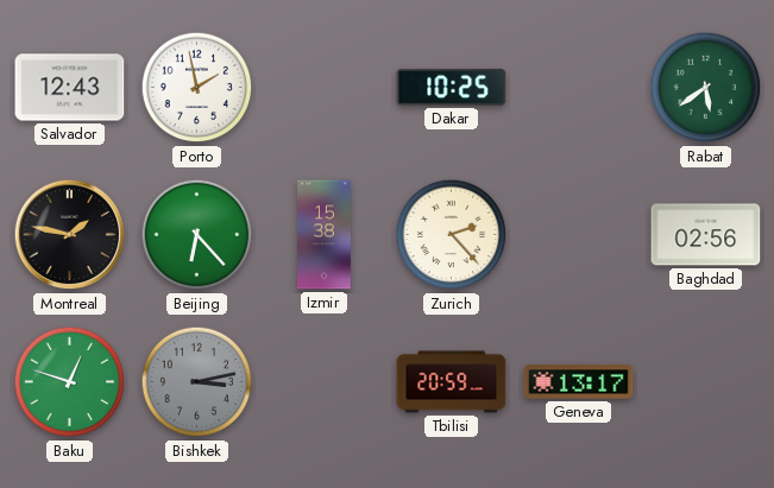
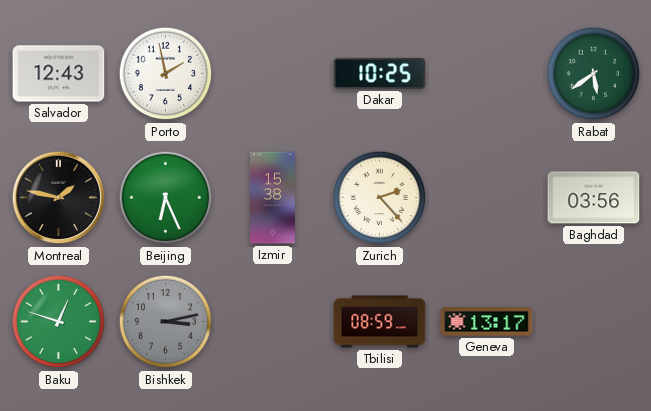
Beijing: 6:23 -> 6:26
Baghdad: 02:56 -> 03:56
Tbilisi: 20:59 -> 08:59
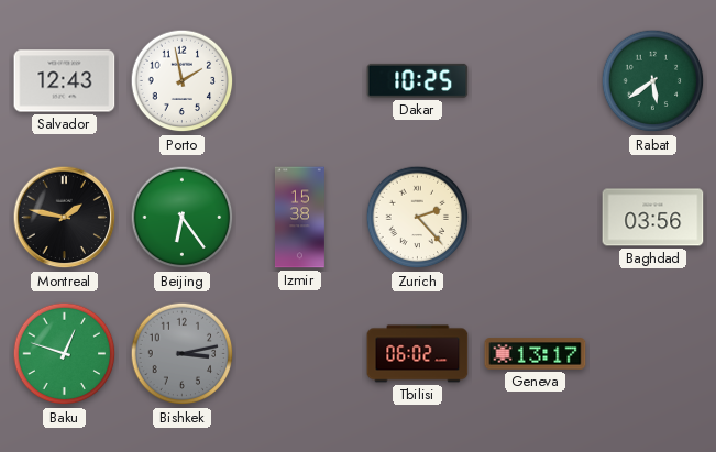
Beijing: 6:26 -> 6:24
Tbilisi: 08:59 -> 06:02
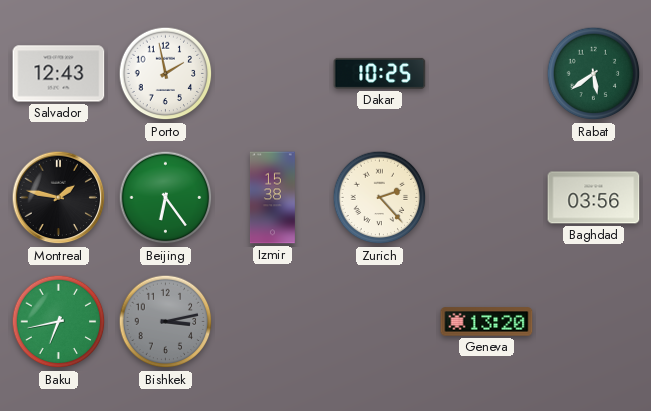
Baku: 12:48 -> 6:43
Tbilisi: 06:02 -> none
Geneva: 13:17 -> 13:20
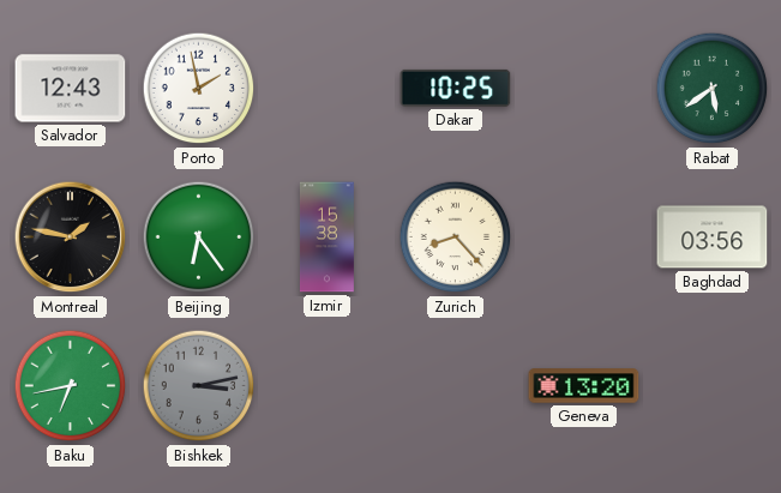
Zurich: 2:23 -> 8:23
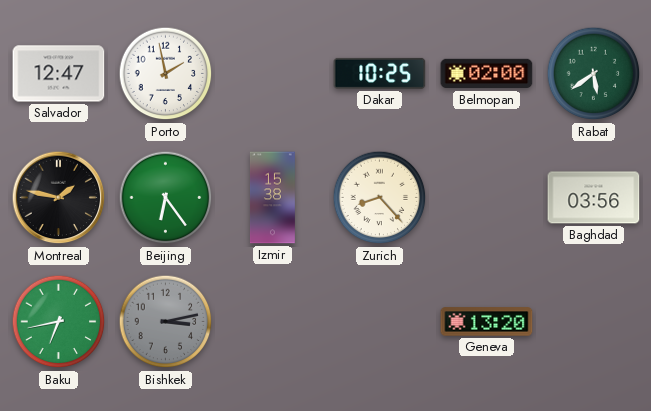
Salvador: 12:43 -> 12:47
Belmopan: none -> 02:00
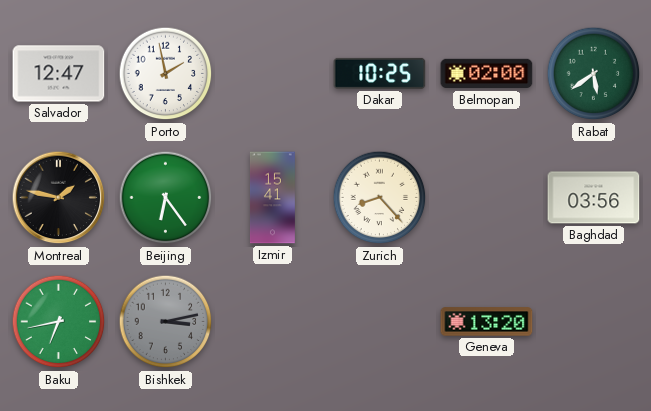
Izmir: 15:38 -> 15:41
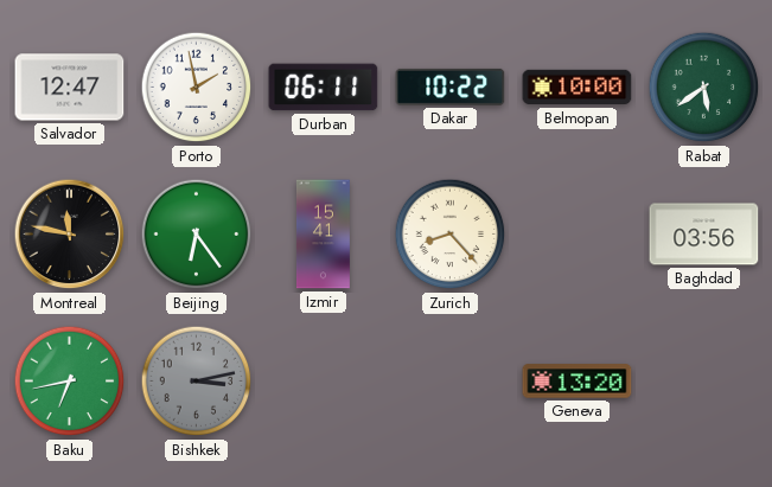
Durban: none -> 06:11
Dakar: 10:25 -> 10:22
Belmopan: 02:00 -> 10:00
Montreal: 1:47 -> 11:47
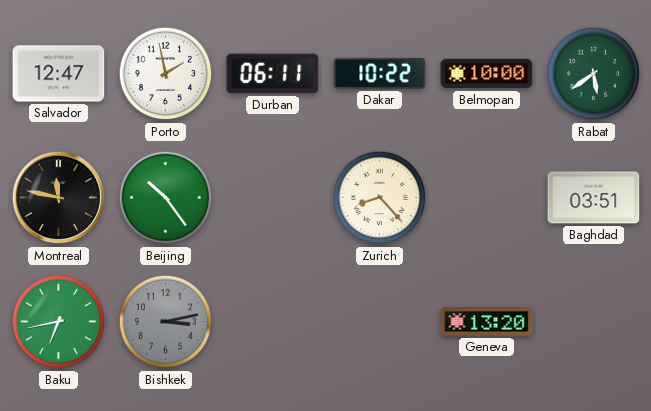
Beijing: 6:24 -> 10:24
Izmir: 15:41 -> none
Baghdad: 03:56 -> 03:51
